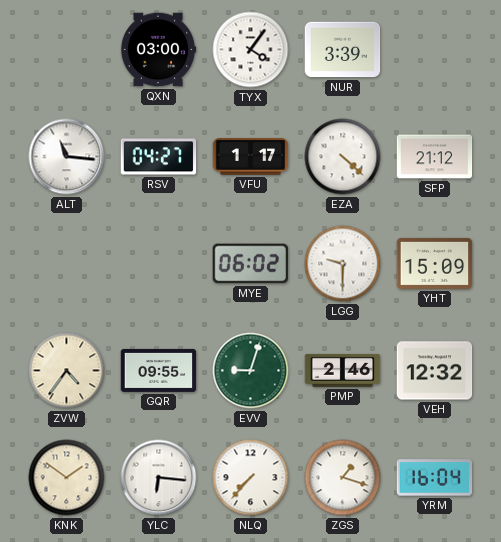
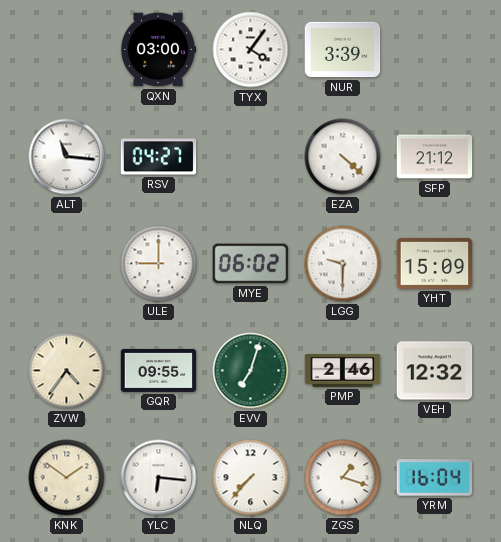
VFU: 1:17 -> none
ULE: none -> 9:00
EVV: 9:03 -> 7:03
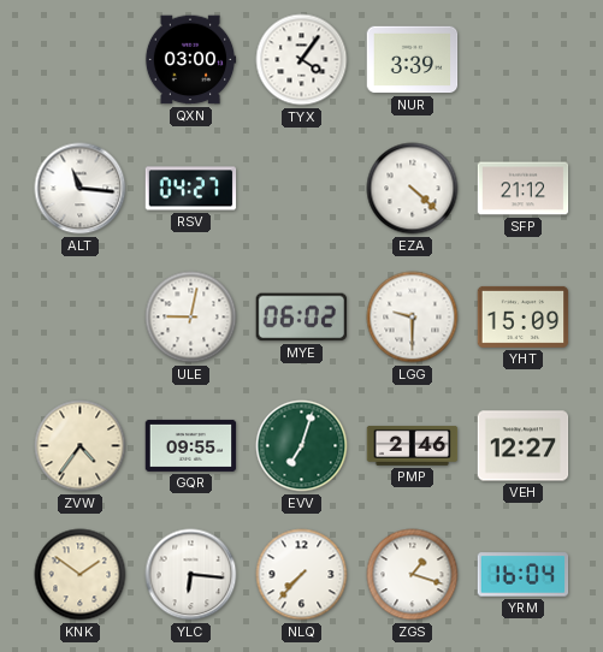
ULE: 9:00 -> 9:02
VEH: 12:32 -> 12:27
